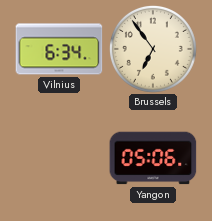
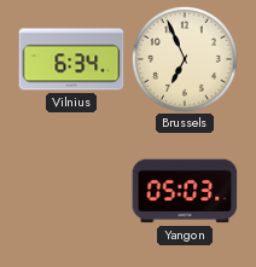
Brussels: 6:54 -> 6:56
Yangon: 05:06 -> 05:03
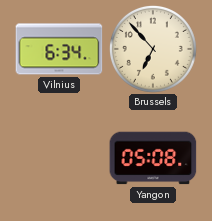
Brussels: 6:56 -> 6:53
Yangon: 05:03 -> 05:08
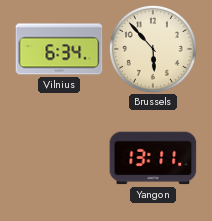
Brussels: 6:53 -> 5:53
Yangon: 05:08 -> 13:11
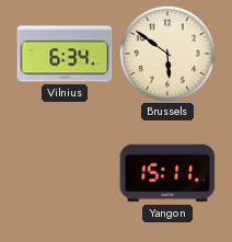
Brussels: 5:53 -> 5:51
Yangon: 13:11 -> 15:11
